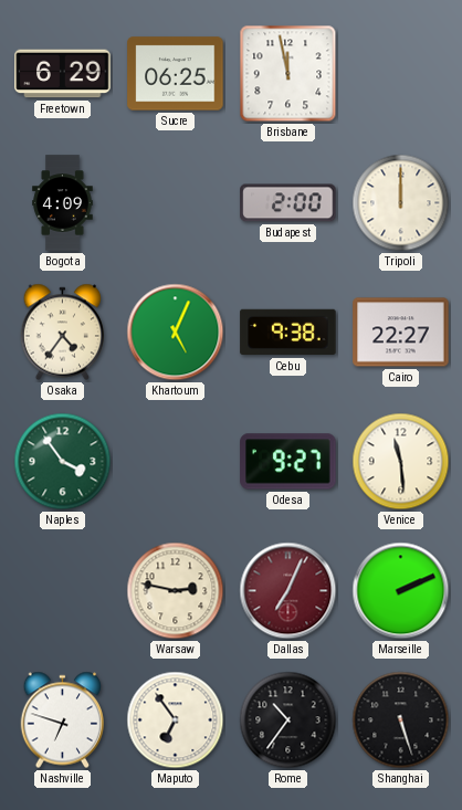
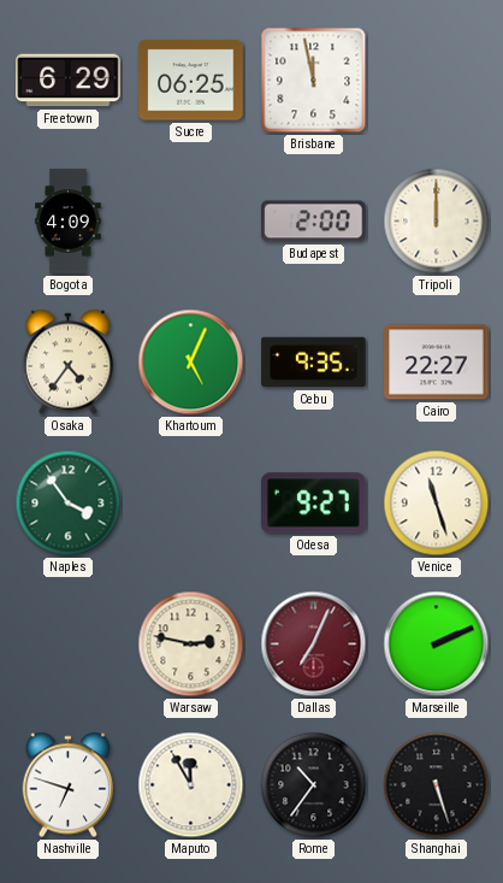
Cebu: 9:38 -> 9:35
Venice: 11:29 -> 11:27
Maputo: 6:54 -> 11:55
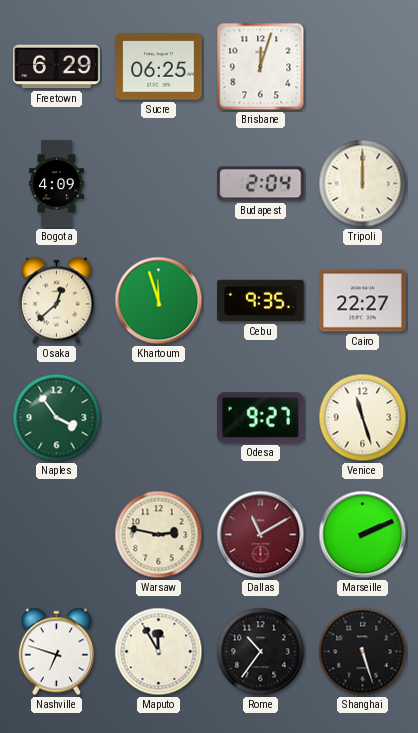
Brisbane: 11:58 -> 12:03
Budapest: 2:00 -> 2:04
Osaka: 4:36 -> 12:38
Khartoum: 5:04 -> 11:57
Dallas: 7:04 -> 11:10
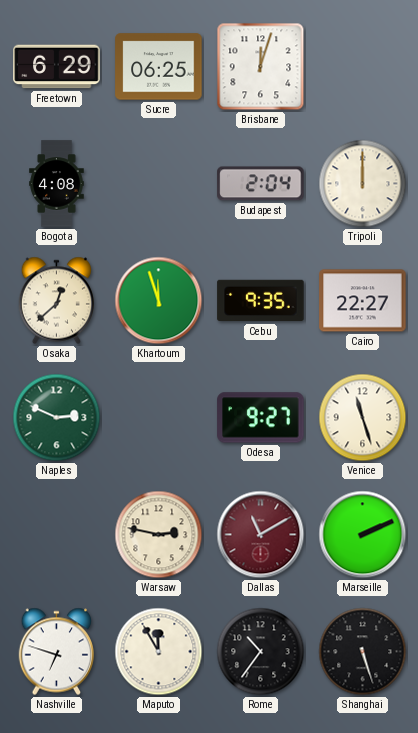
Bogota: 4:09 -> 4:08
Naples: 3:54 -> 2:49
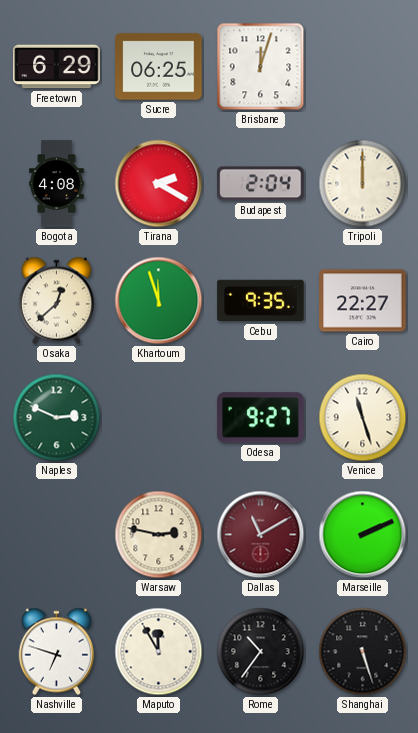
Tirana: none -> 2:20
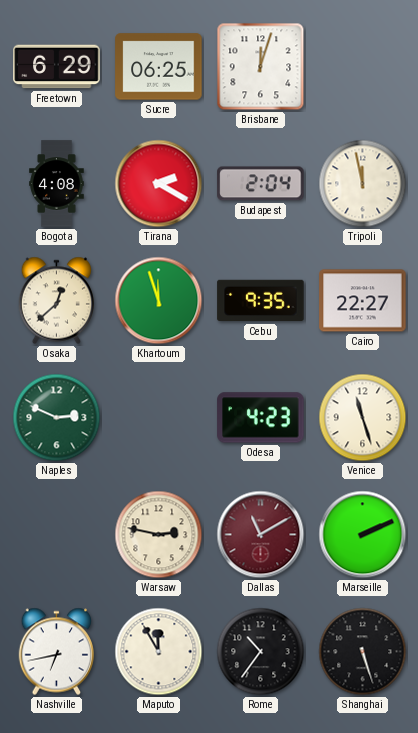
Tripoli: 12:00 -> 11:58
Odesa: 9:27 -> 4:23
Nashville: 6:48 -> 6:43
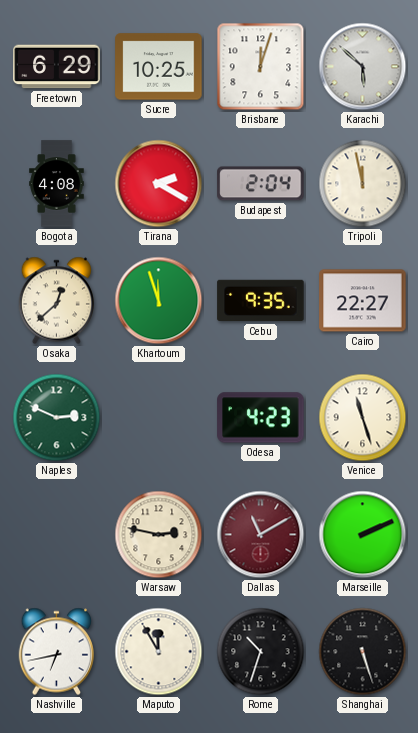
Sucre: 06:25 -> 10:25
Karachi: none -> 5:52
Rome: 10:36 -> 10:33
